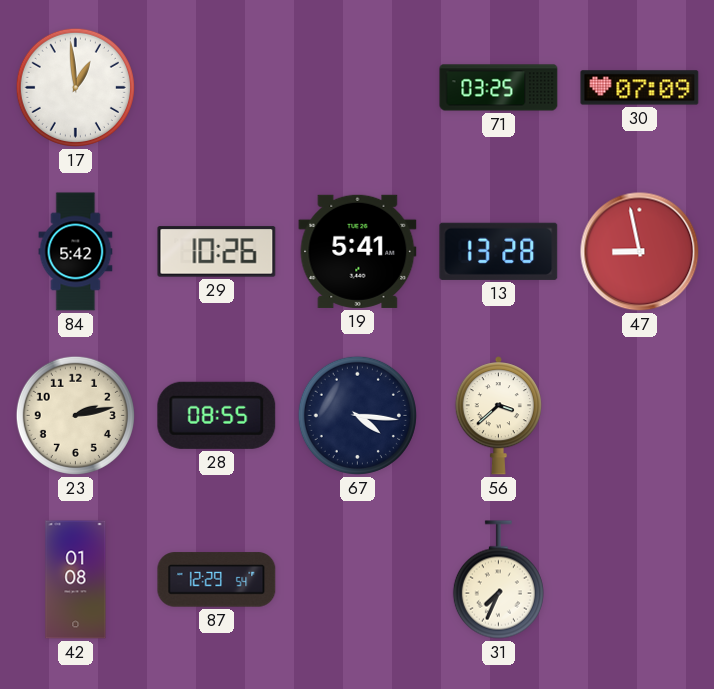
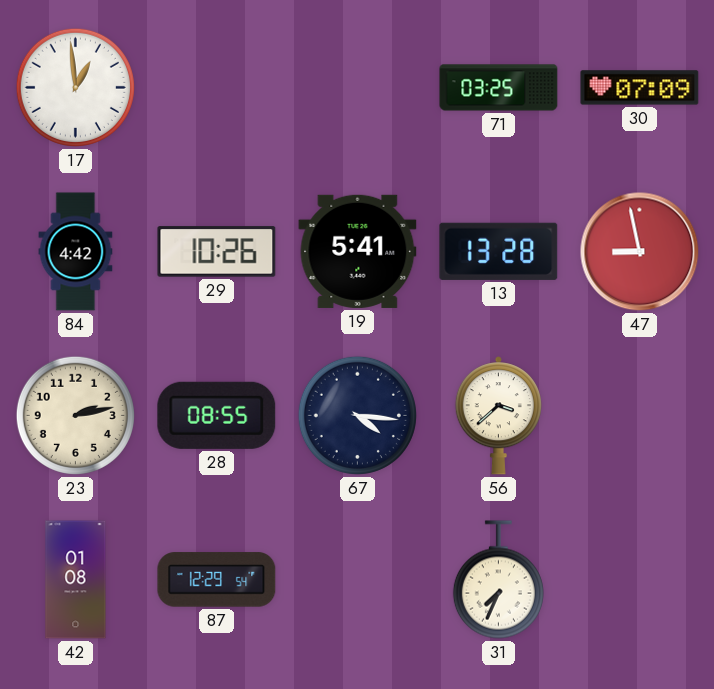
84: 5:42 -> 4:42
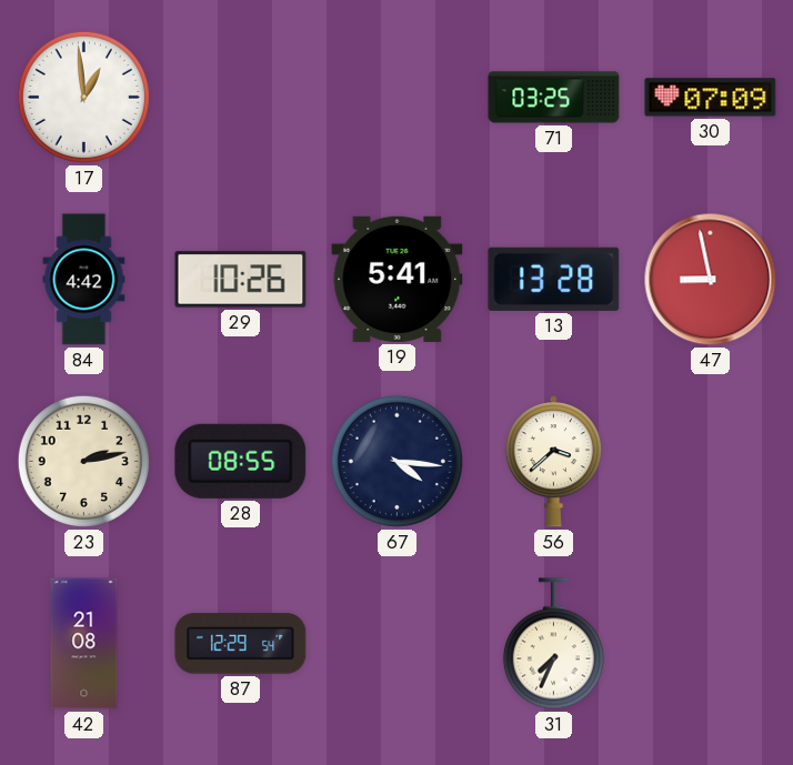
42: 01:08 -> 21:08
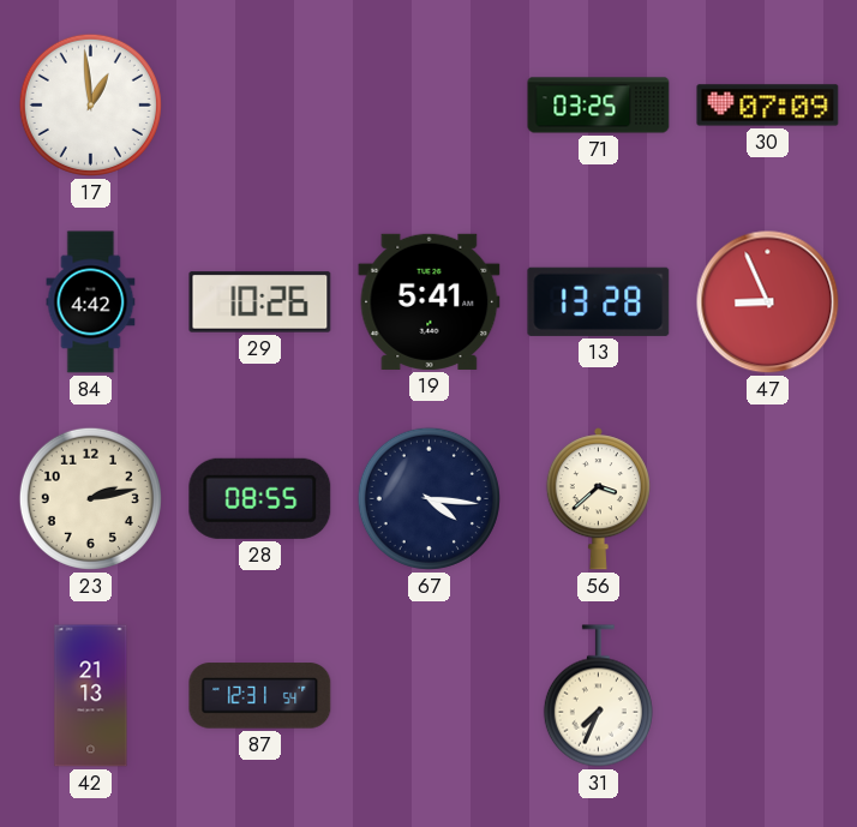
47: 8:58 -> 8:56
42: 21:08 -> 21:13
87: 12:29 -> 12:31
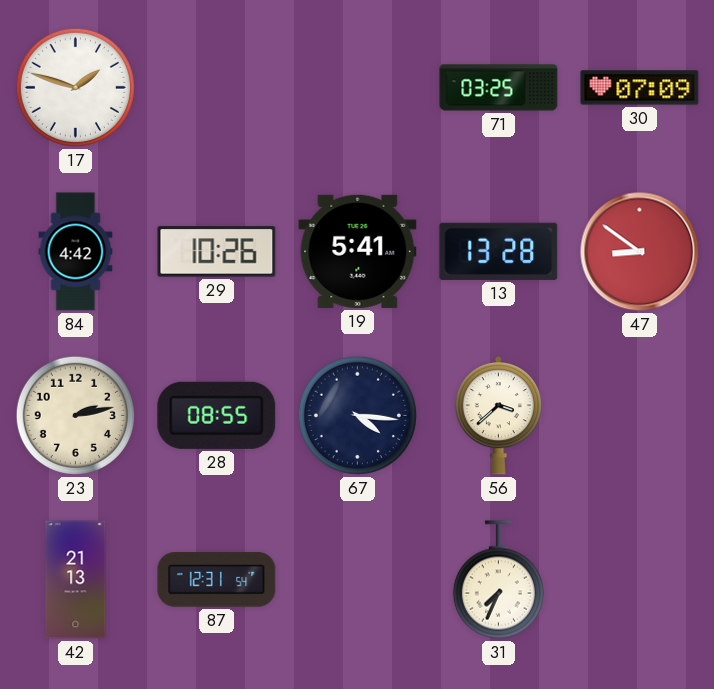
17: 12:59 -> 1:48
47: 8:56 -> 8:51
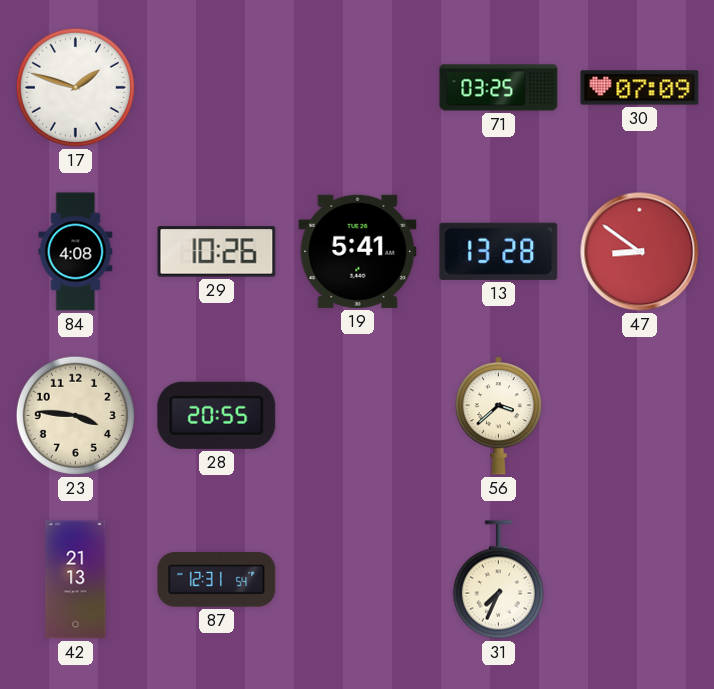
84: 4:42 -> 4:08
23: 2:13 -> 3:46
28: 08:55 -> 20:55
67: 4:16 -> none
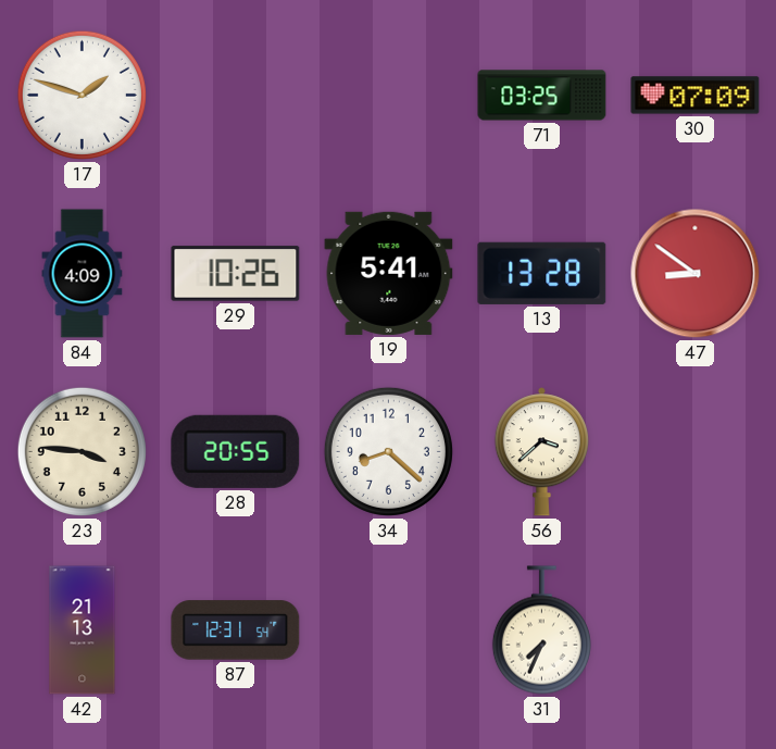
84: 4:08 -> 4:09
34: none -> 8:22
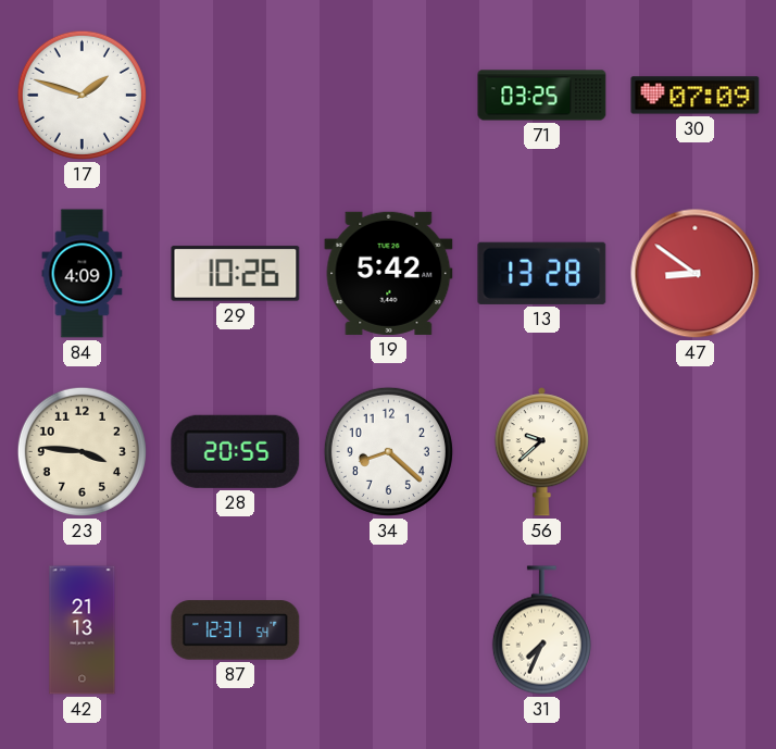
19: 5:41 -> 5:42
56: 3:38 -> 9:38
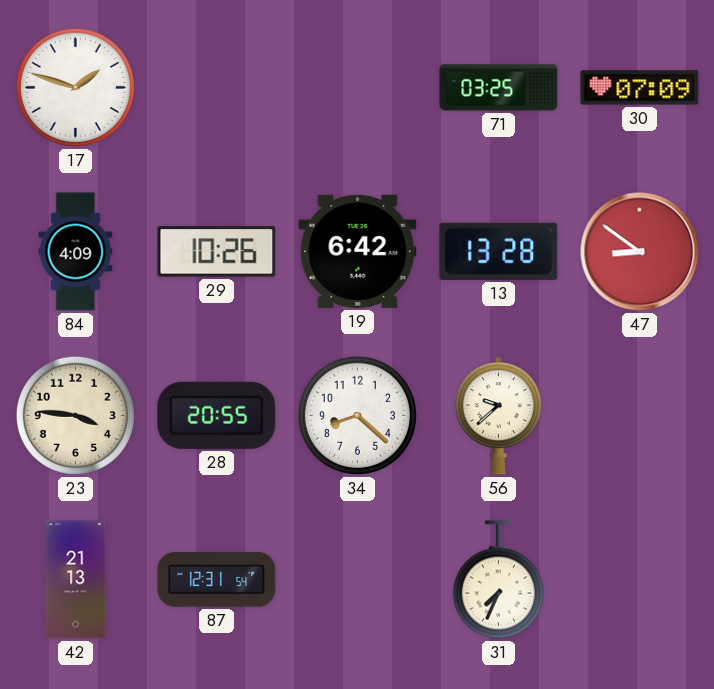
19: 5:42 -> 6:42
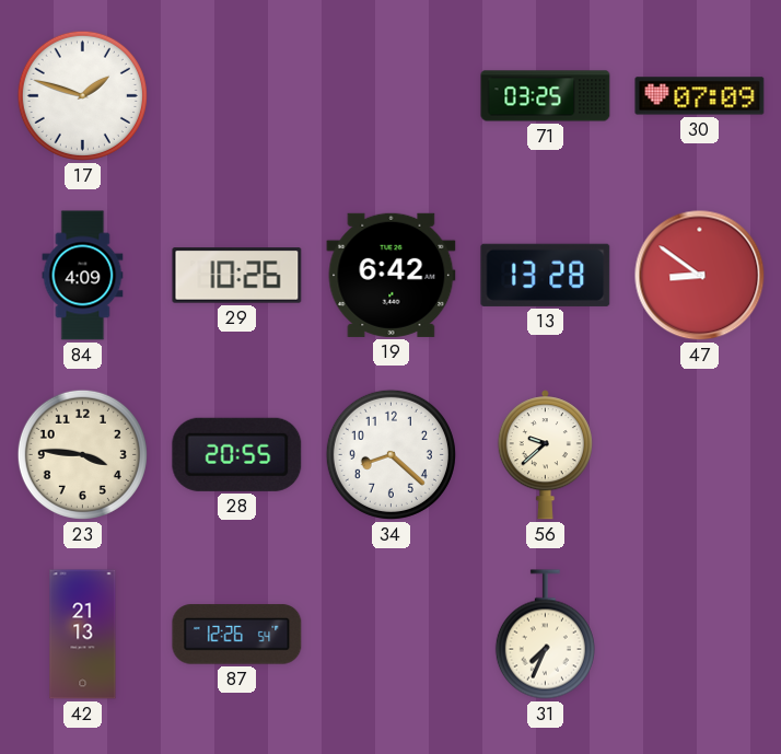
87: 12:31 -> 12:26
